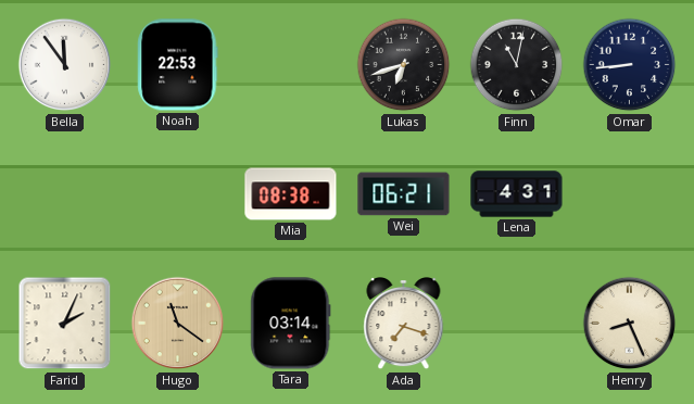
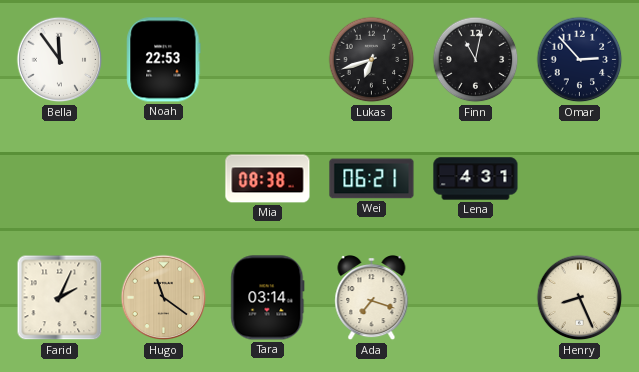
Omar: 8:44 -> 2:53
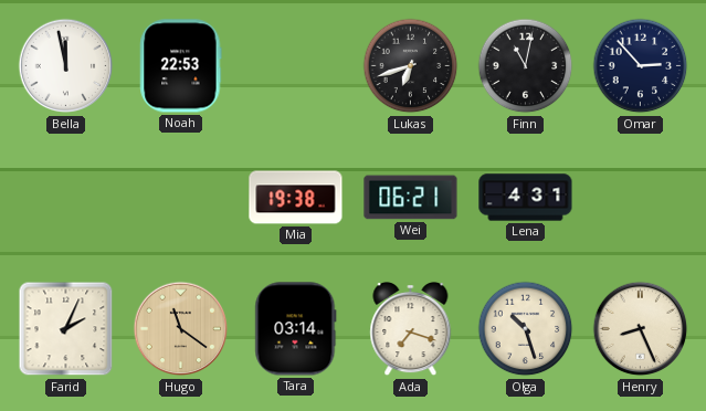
Bella: 11:54 -> 11:58
Mia: 08:38 -> 19:38
Olga: none -> 10:27
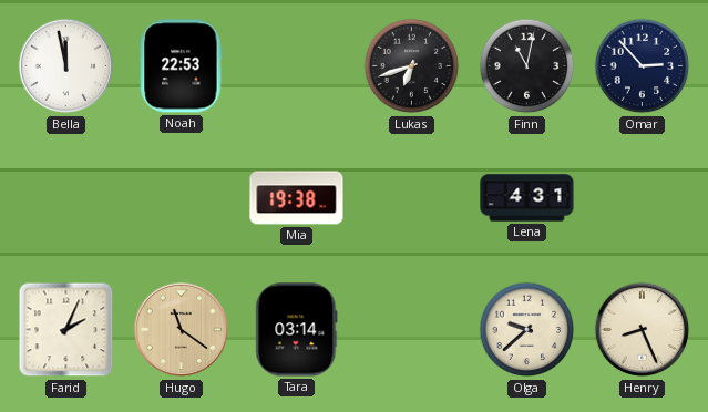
Wei: 06:21 -> none
Ada: 7:18 -> none
Olga: 10:27 -> 9:38
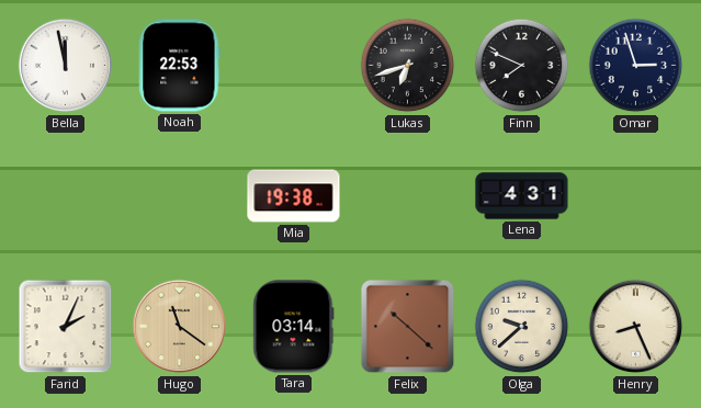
Finn: 11:02 -> 7:49
Omar: 2:53 -> 2:57
Felix: none -> 10:22
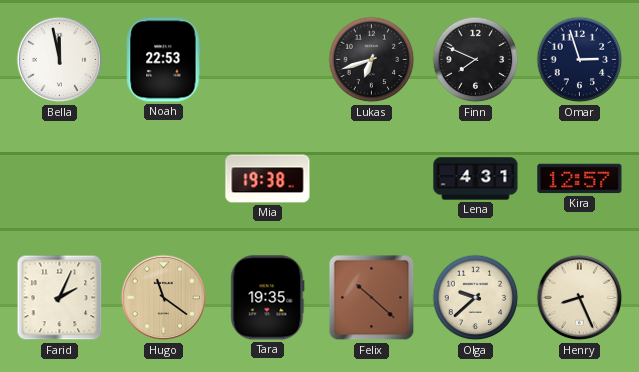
Kira: none -> 12:57
Tara: 03:14 -> 19:35
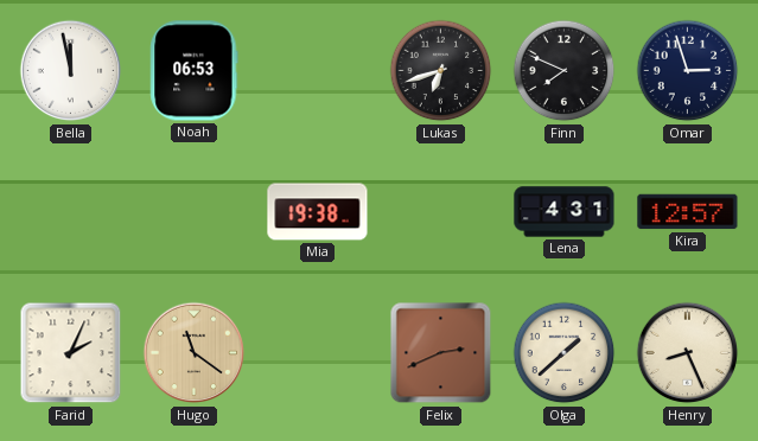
Noah: 22:53 -> 06:53
Tara: 19:35 -> none
Felix: 10:22 -> 2:41
Olga: 9:38 -> 1:38
